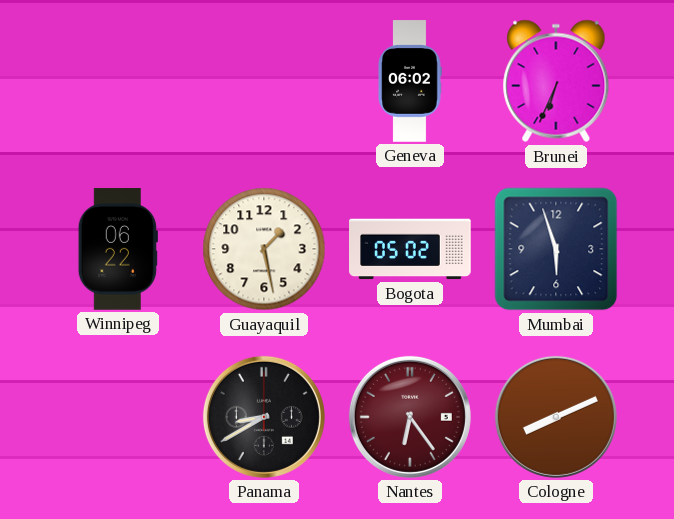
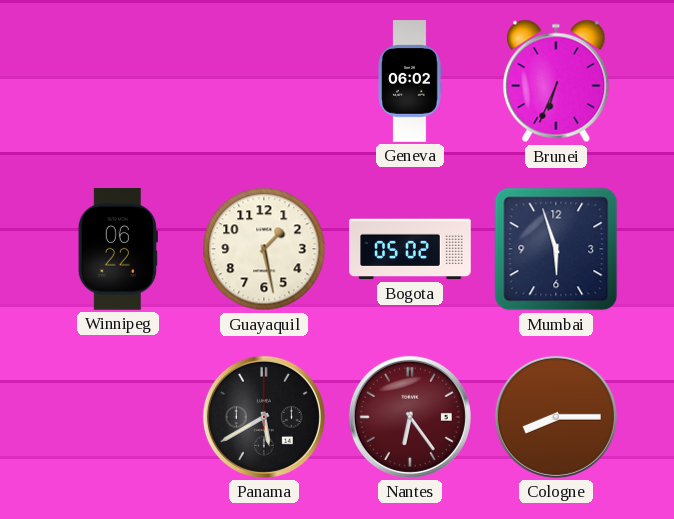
Panama: 8:40 -> 5:40
Cologne: 8:11 -> 8:15
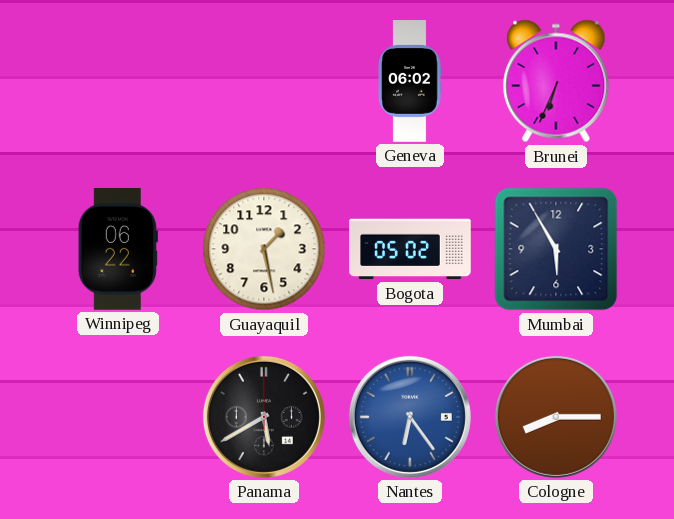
Mumbai: 5:57 -> 5:55
Nantes dial: burgundy -> blue
